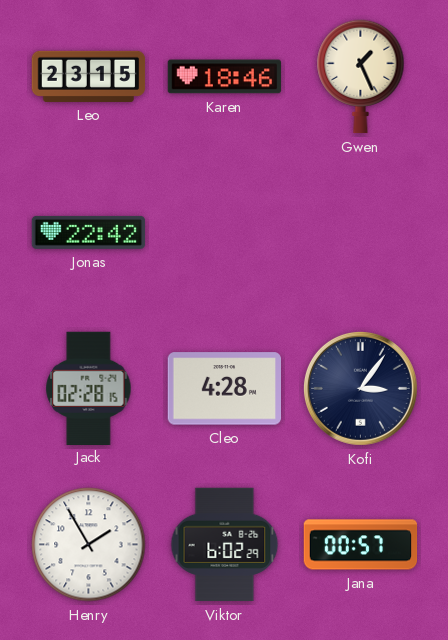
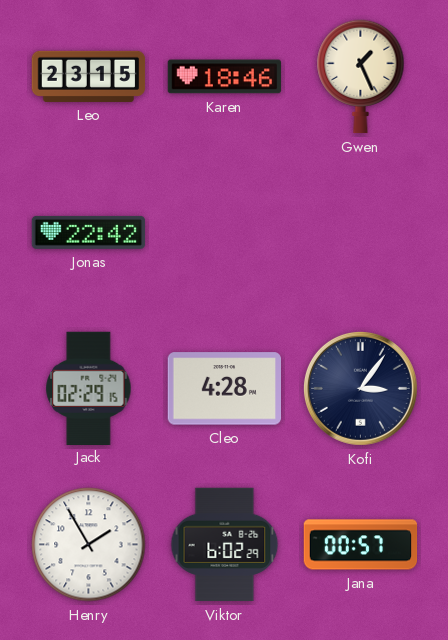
Jack: 02:28 -> 02:29
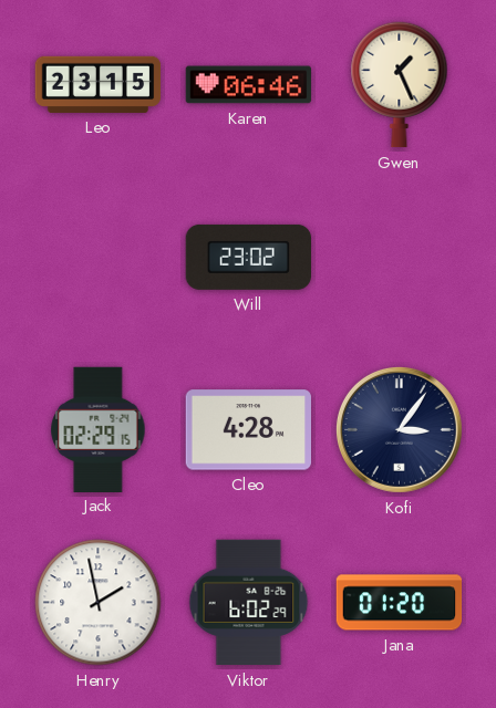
Karen: 18:46 -> 06:46
Jonas: 22:42 -> none
Will: none -> 23:02
Henry: 1:55 -> 1:58
Jana: 00:57 -> 01:20
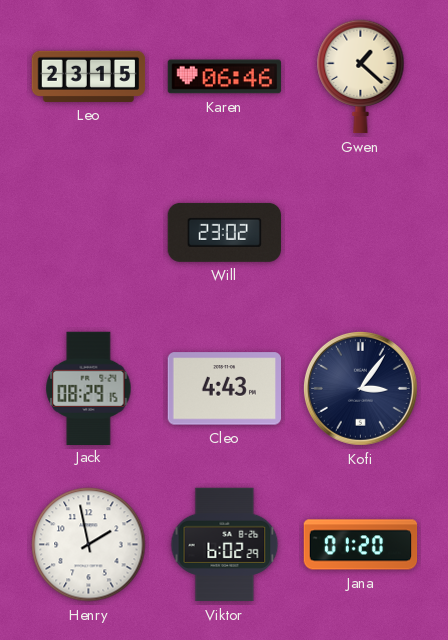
Gwen: 1:26 -> 1:22
Jack: 02:29 -> 08:29
Cleo: 4:28 -> 4:43
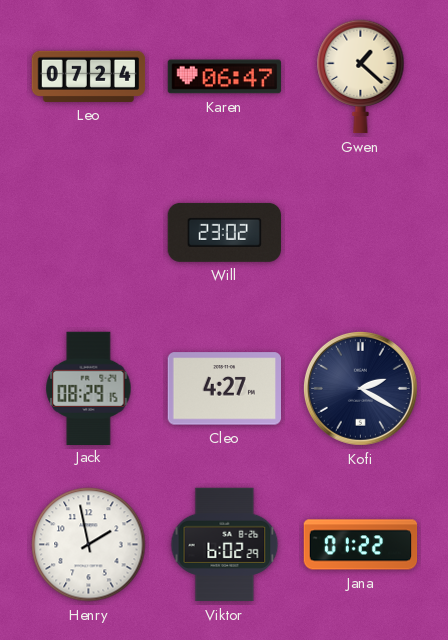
Leo: 23:15 -> 07:24
Karen: 06:46 -> 06:47
Cleo: 4:43 -> 4:27
Kofi: 3:06 -> 2:20
Jana: 01:20 -> 01:22
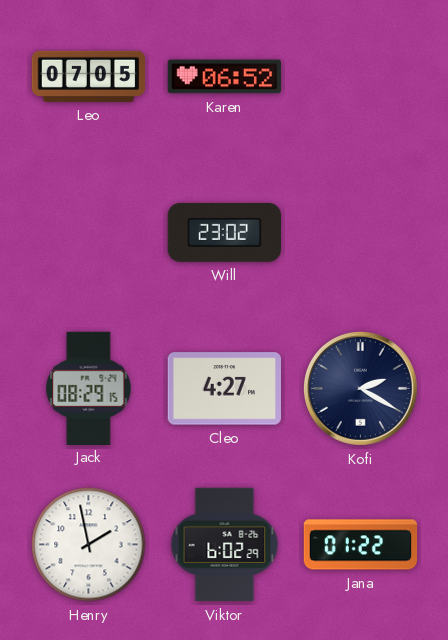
Leo: 07:24 -> 07:05
Karen: 06:47 -> 06:52
Gwen: 1:22 -> none
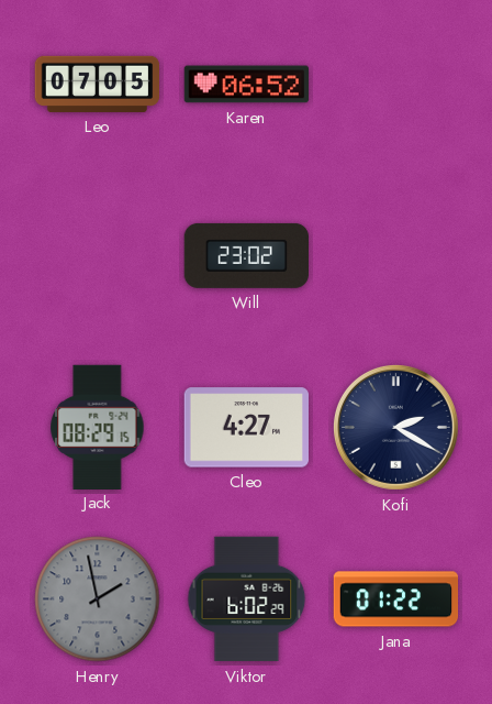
Henry dial: white -> grey
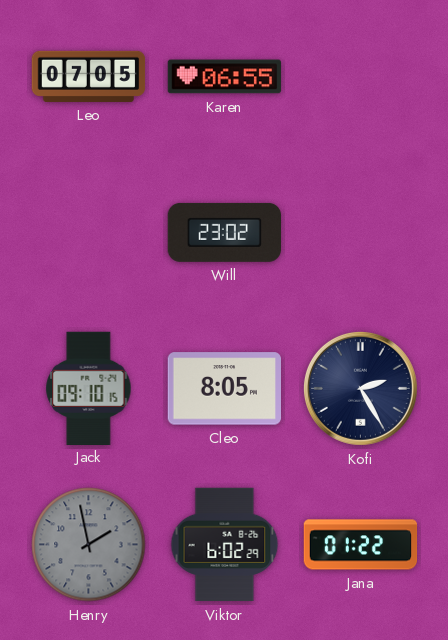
Karen: 06:52 -> 06:55
Jack: 08:29 -> 09:10
Cleo: 4:27 -> 8:05
Kofi: 2:20 -> 2:25
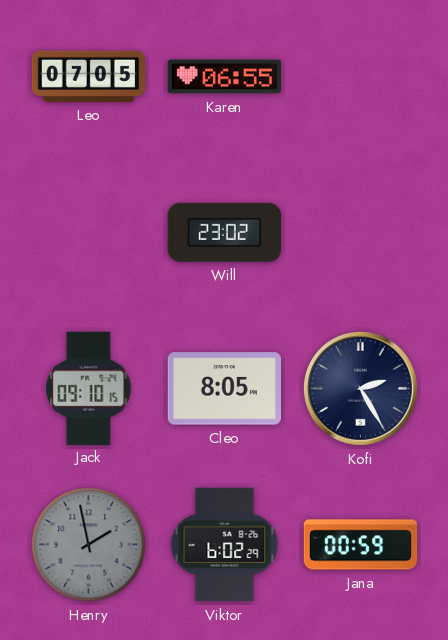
Jana: 01:22 -> 00:59
